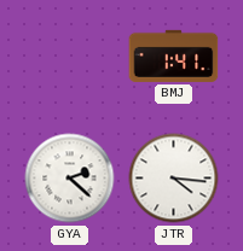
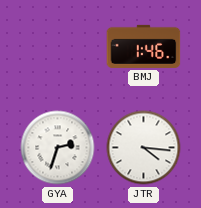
BMJ: 1:41 -> 1:46
GYA: 2:22 -> 2:33
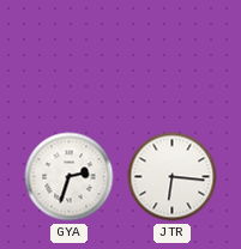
BMJ: 1:46 -> none
JTR: 4:16 -> 6:16
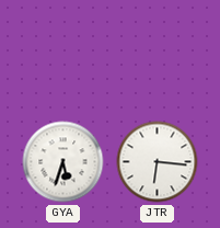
GYA: 2:33 -> 5:33
